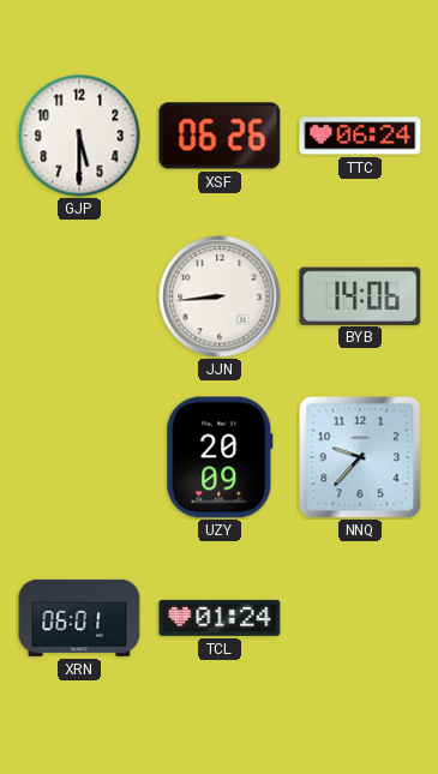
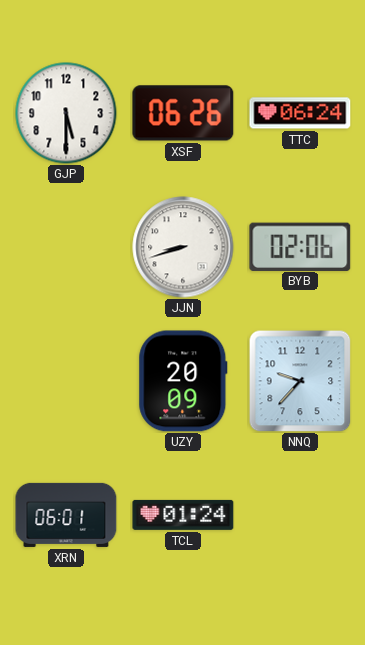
JJN: 8:44 -> 8:42
BYB: 14:06 -> 02:06
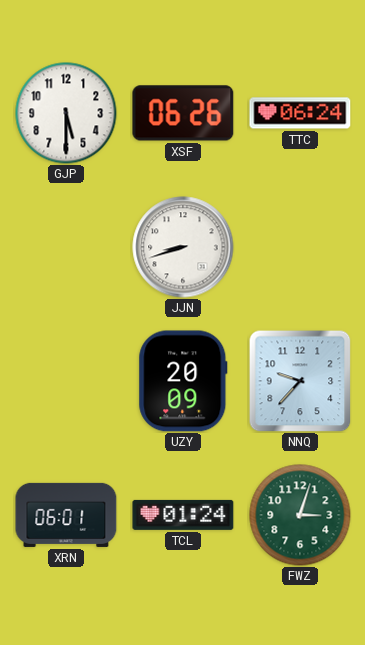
BYB: 02:06 -> none
FWZ: none -> 3:03
